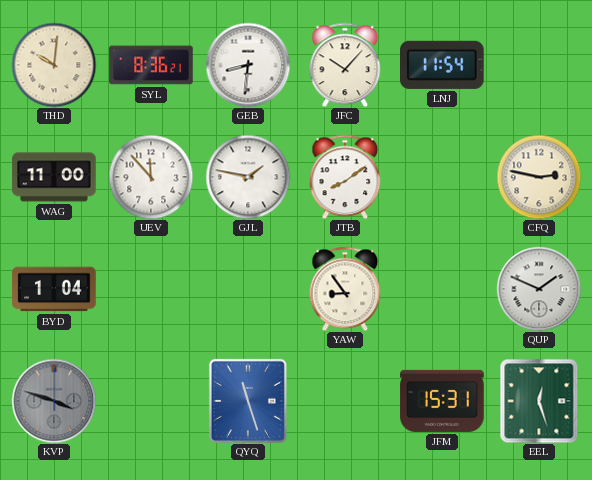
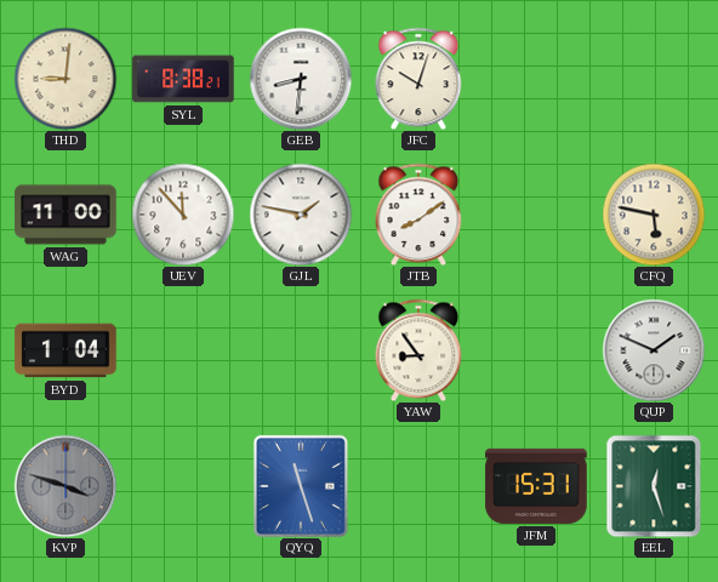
THD: 10:01 -> 9:01
SYL: 8:36 -> 8:38
JFC: 10:07 -> 10:03
LNJ: 11:54 -> none
CFQ: 2:47 -> 5:47
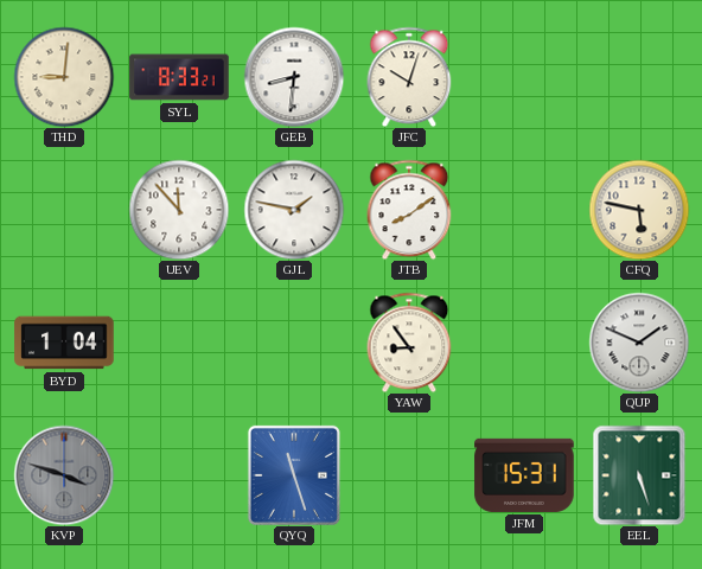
SYL: 8:38 -> 8:33
WAG: 11:00 -> none
EEL: 12:27 -> 5:27
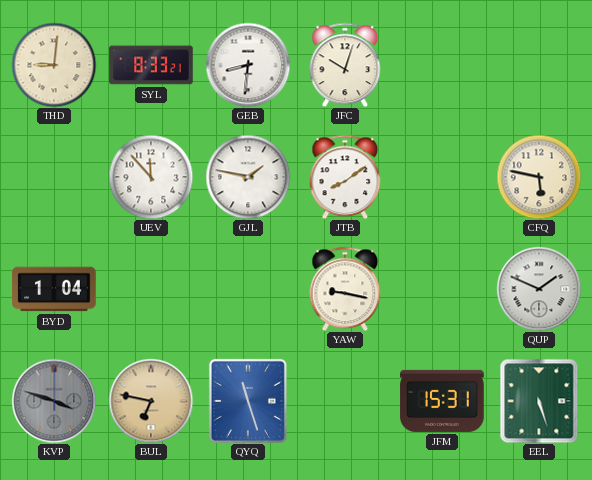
YAW: 8:54 -> 9:17
BUL: none -> 6:47
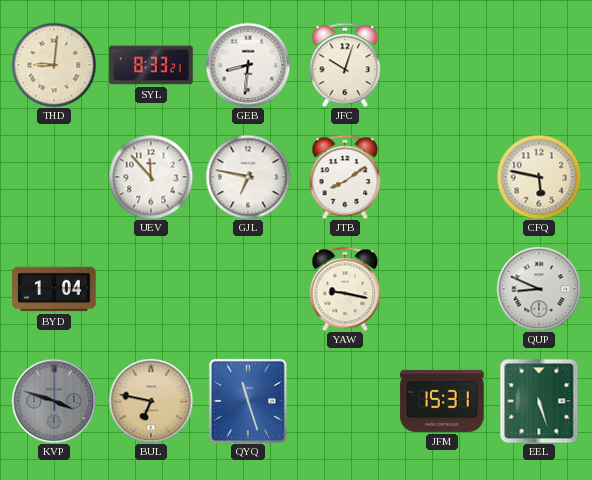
GJL: 1:47 -> 6:47
QUP: 1:49 -> 8:49
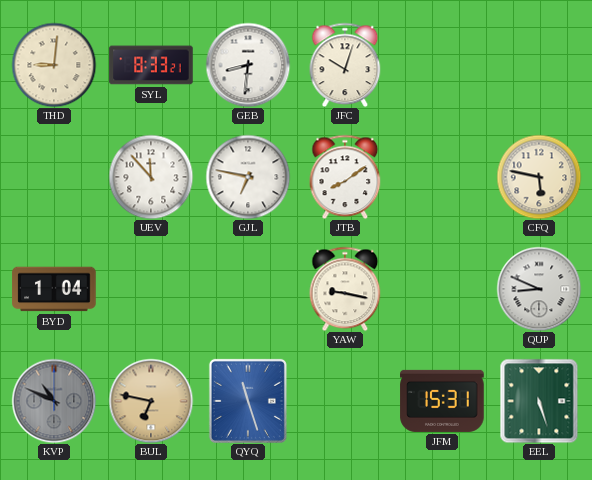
KVP: 3:48 -> 10:49
